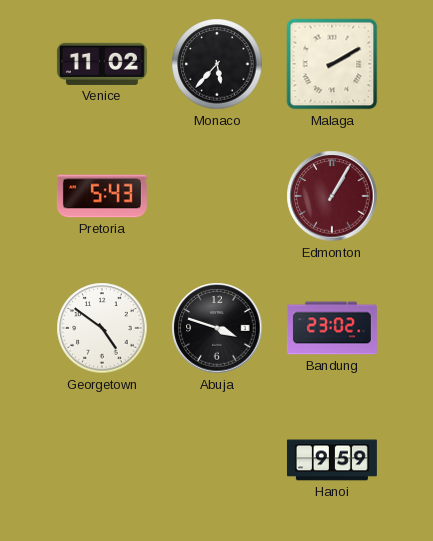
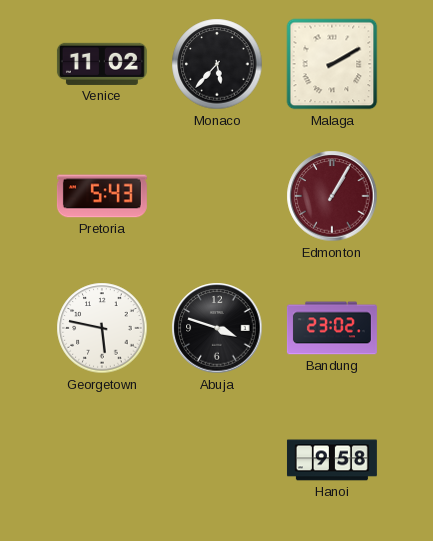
Georgetown: 4:51 -> 5:47
Hanoi: 9:59 -> 9:58
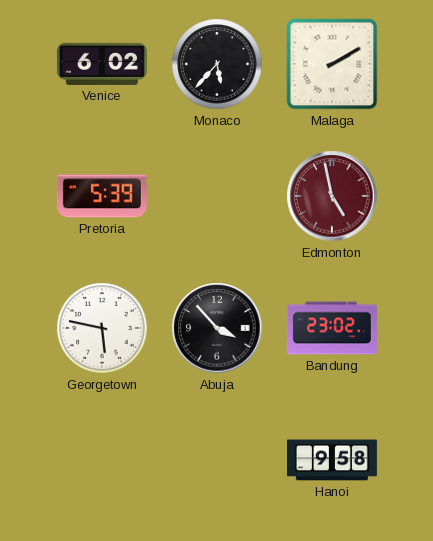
Venice: 11:02 -> 6:02
Pretoria: 5:43 -> 5:39
Edmonton: 1:05 -> 4:58
Abuja: 3:48 -> 3:53
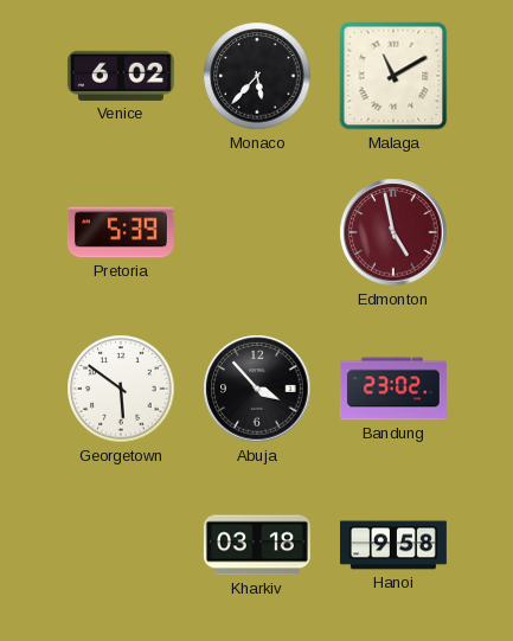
Malaga: 2:10 -> 11:10
Georgetown: 5:47 -> 5:51
Kharkiv: none -> 03:18
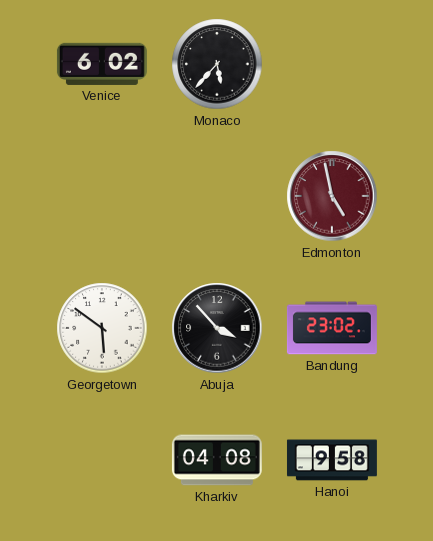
Malaga: 11:10 -> none
Pretoria: 5:39 -> none
Kharkiv: 03:18 -> 04:08
